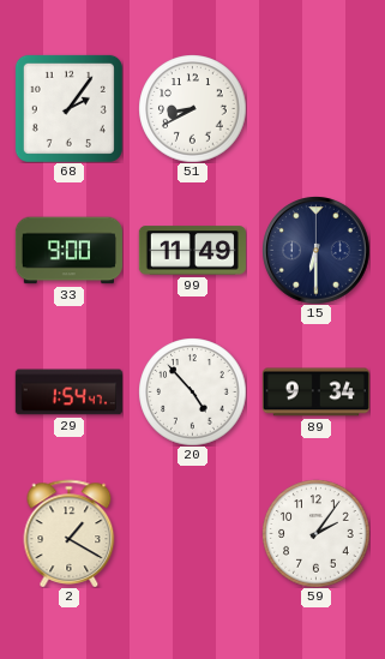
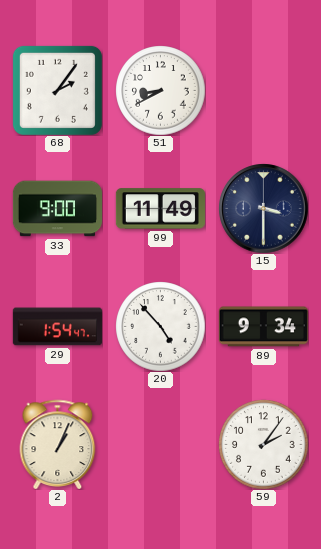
15: 6:30 -> 3:30
2: 1:20 -> 1:04
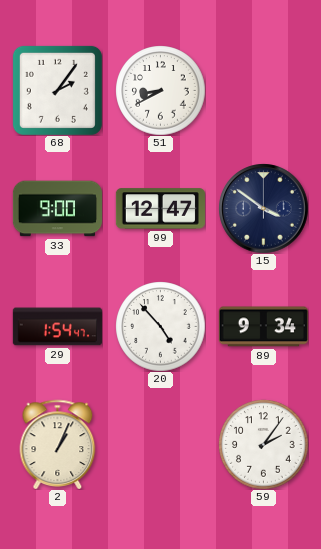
99: 11:49 -> 12:47
15: 3:30 -> 3:51
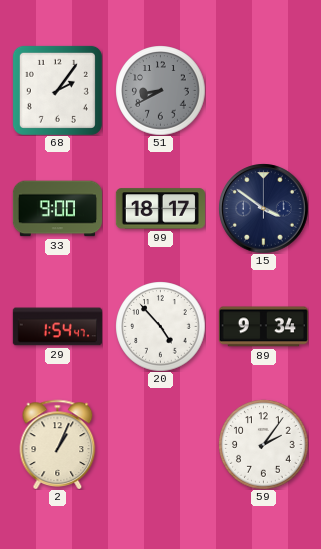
51 dial: white -> grey
99: 12:47 -> 18:17
